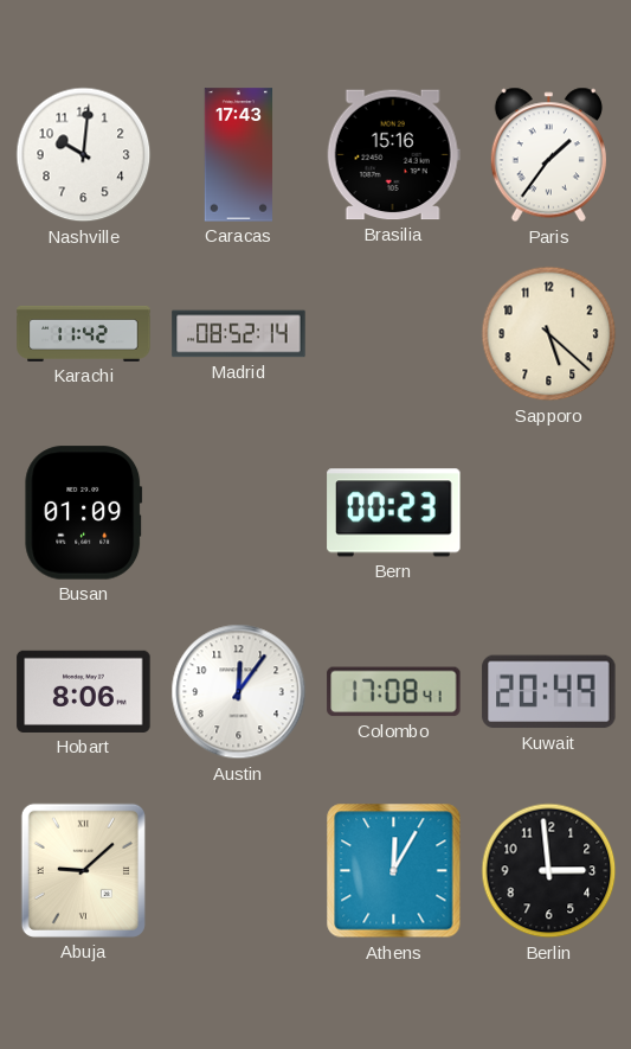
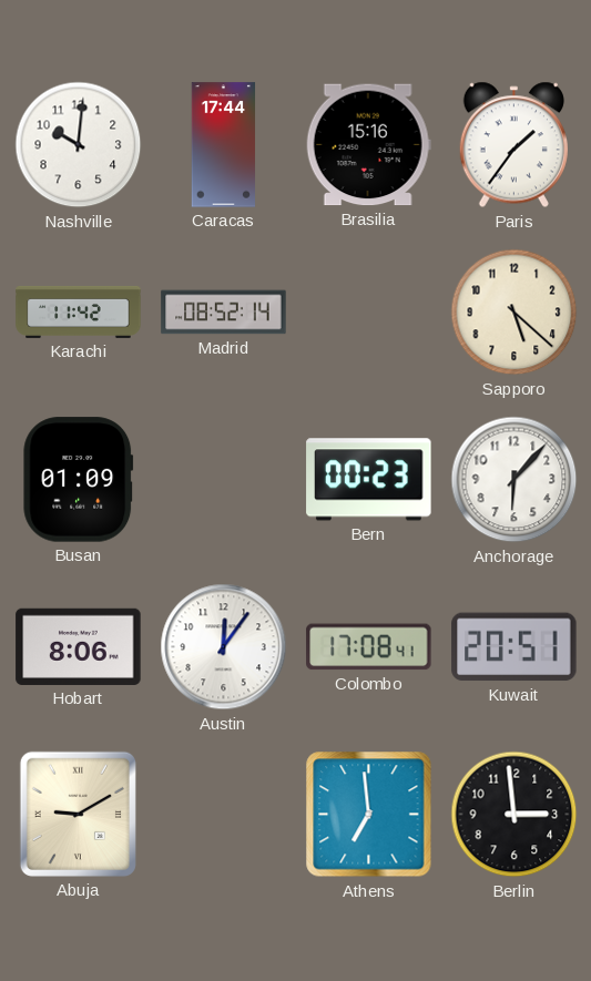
Caracas: 17:43 -> 17:44
Anchorage: none -> 6:07
Kuwait: 20:49 -> 20:51
Abuja: 9:08 -> 9:10
Athens: 12:05 -> 6:59
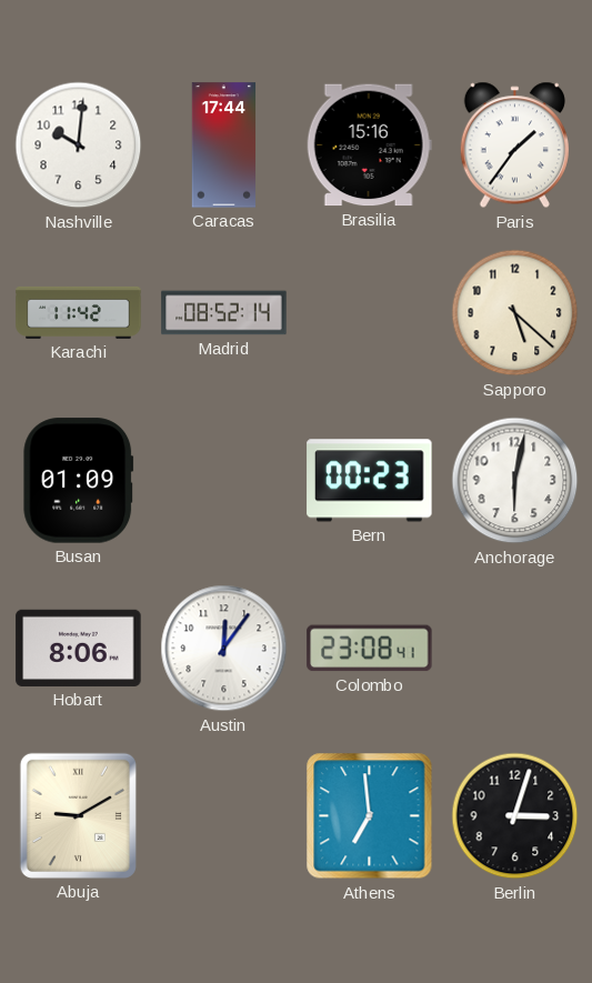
Anchorage: 6:07 -> 6:02
Colombo: 17:08 -> 23:08
Kuwait: 20:51 -> none
Berlin: 2:59 -> 3:03
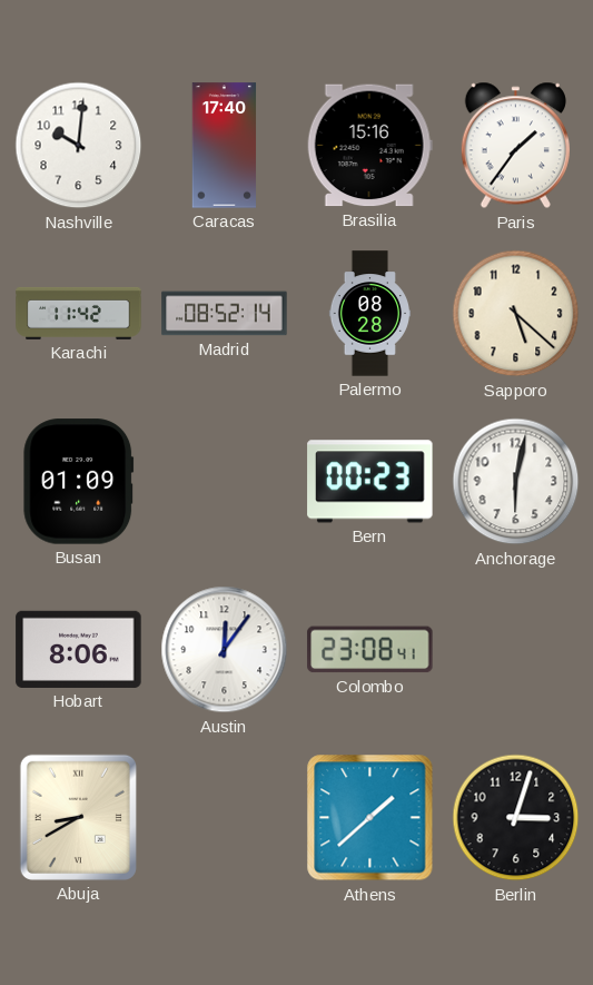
Caracas: 17:44 -> 17:40
Palermo: none -> 08:28
Abuja: 9:10 -> 8:40
Athens: 6:59 -> 1:38
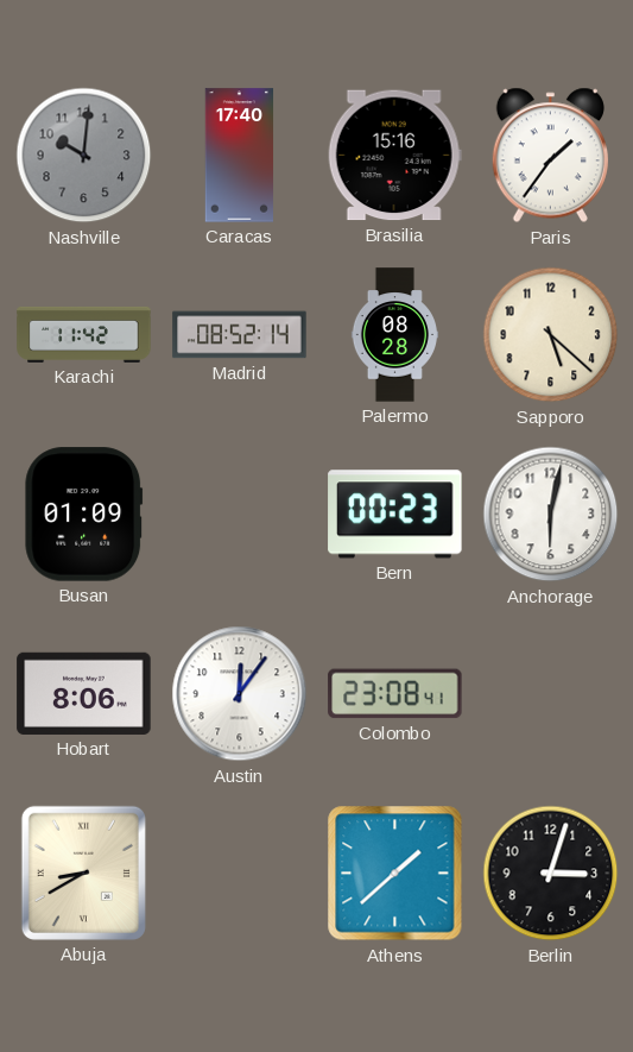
Nashville dial: white -> grey
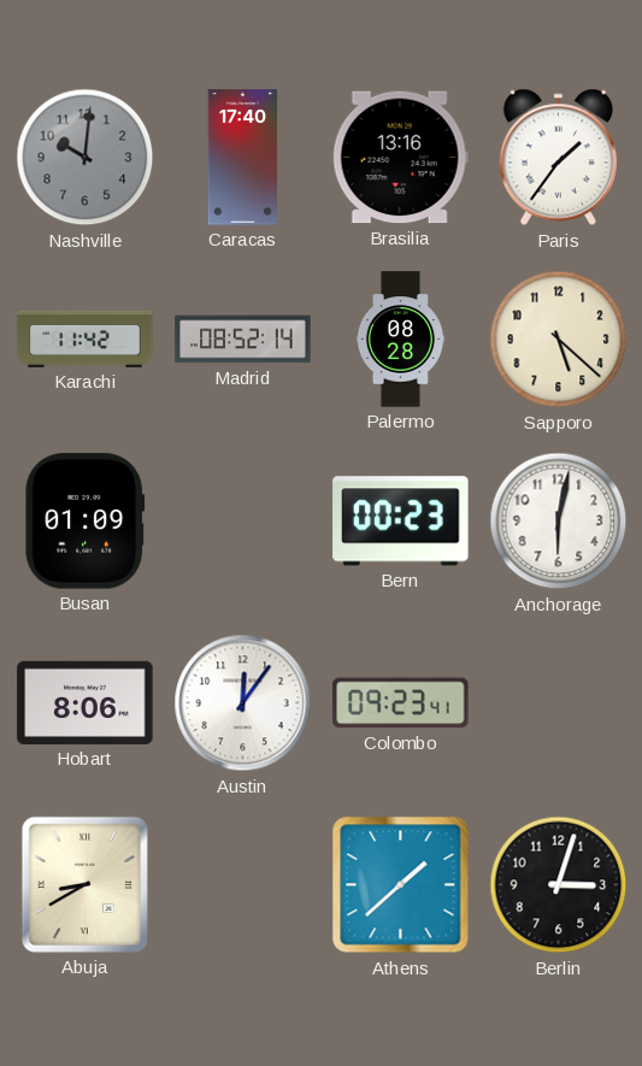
Brasilia: 15:16 -> 13:16
Colombo: 23:08 -> 09:23
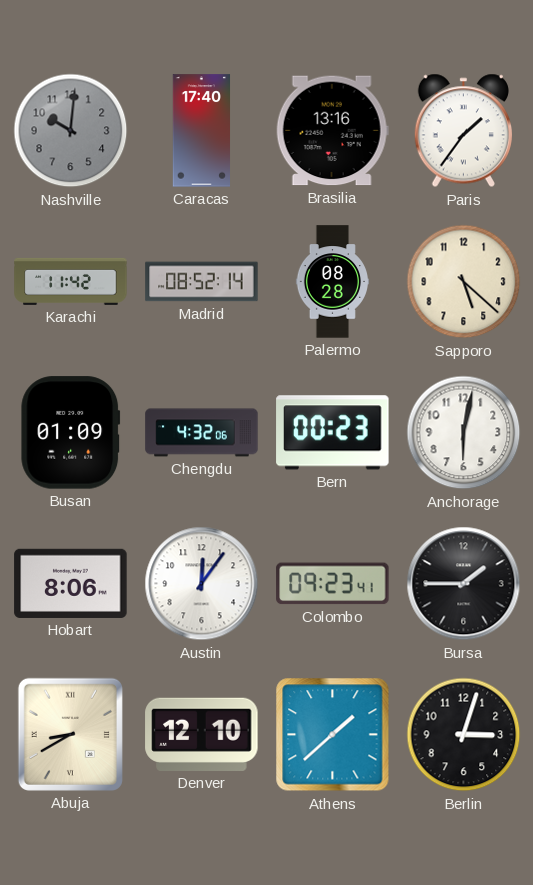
Chengdu: none -> 4:32
Bursa: none -> 1:45
Denver: none -> 12:10
